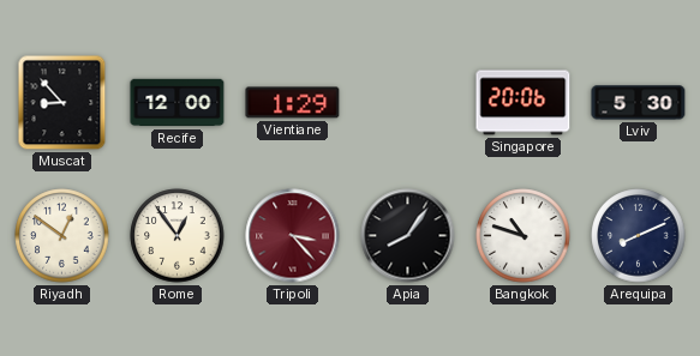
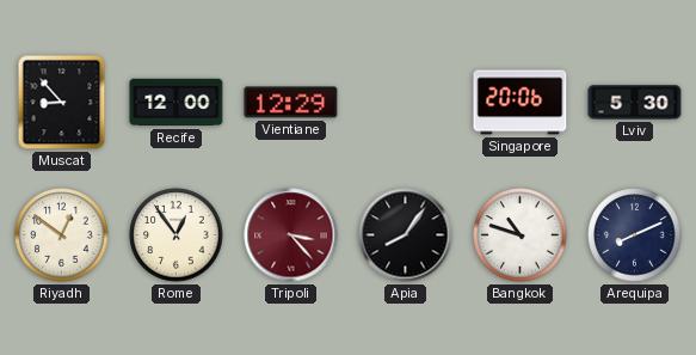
Vientiane: 1:29 -> 12:29
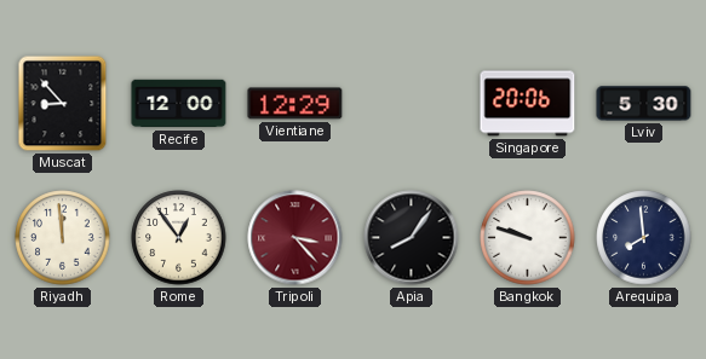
Riyadh: 12:51 -> 11:59
Bangkok: 10:48 -> 9:48
Arequipa: 8:11 -> 7:59
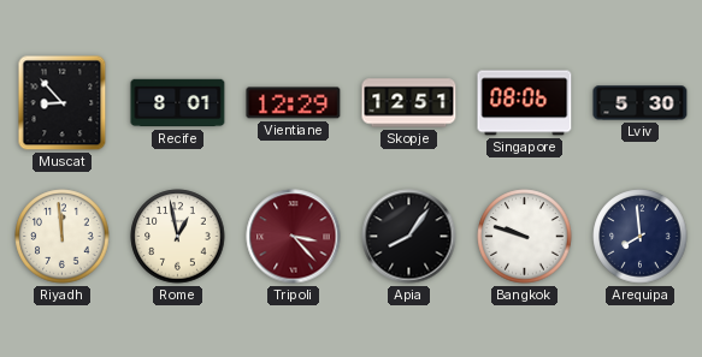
Recife: 12:00 -> 8:01
Skopje: none -> 12:51
Singapore: 20:06 -> 08:06
Rome: 12:54 -> 12:58
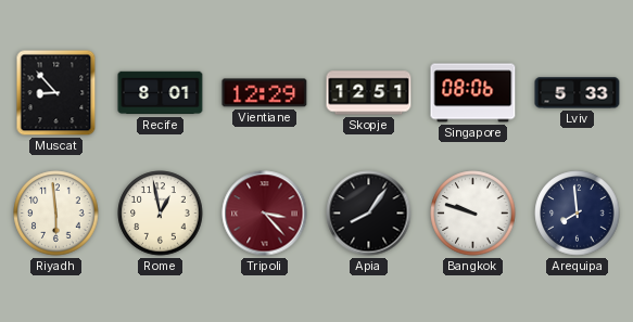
Lviv: 5:30 -> 5:33
Riyadh: 11:59 -> 5:59
